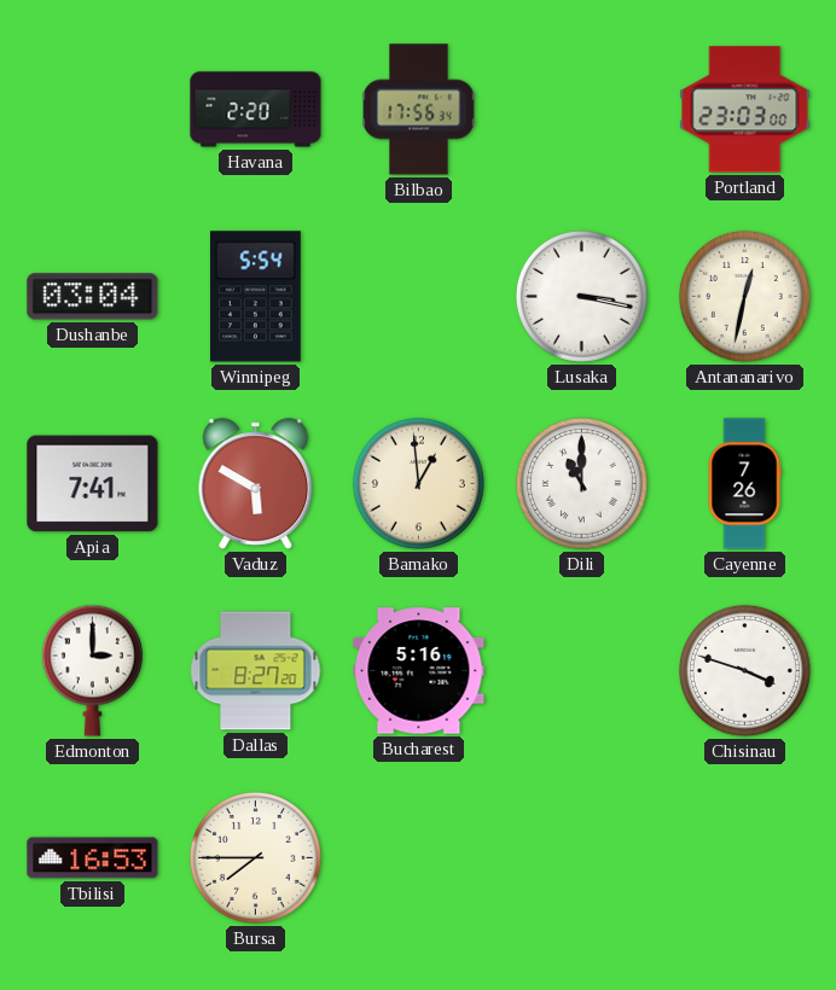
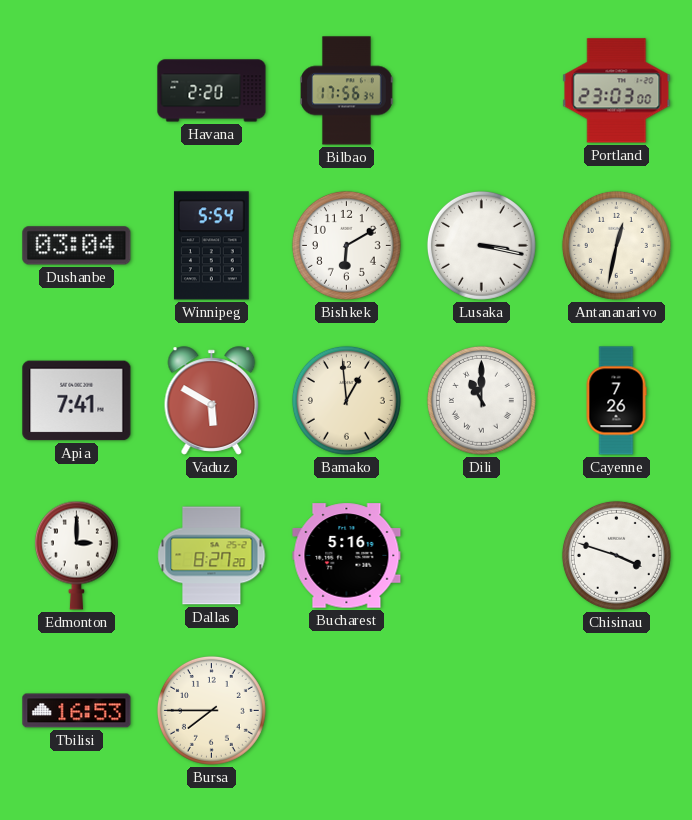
Bishkek: none -> 6:10
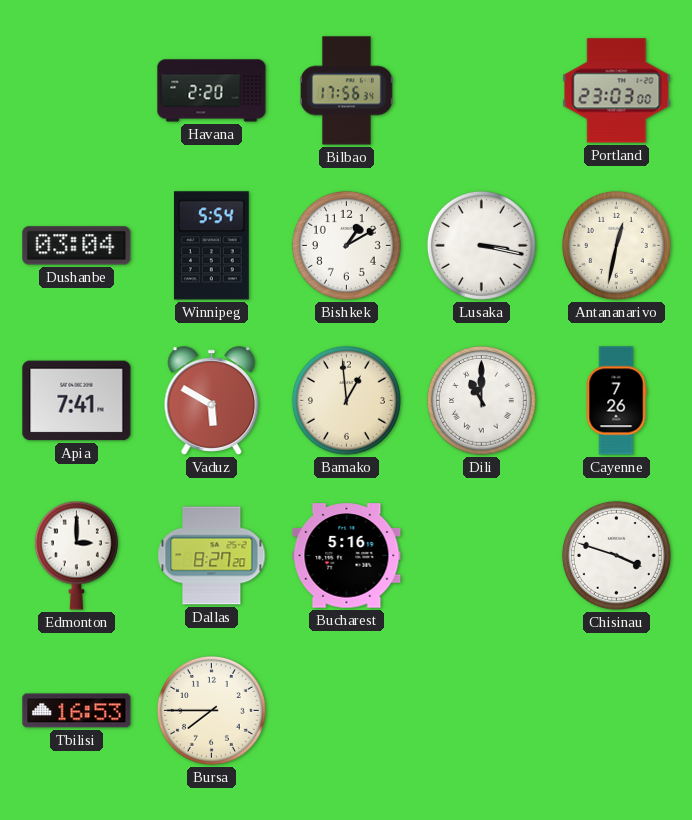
Bishkek: 6:10 -> 1:10
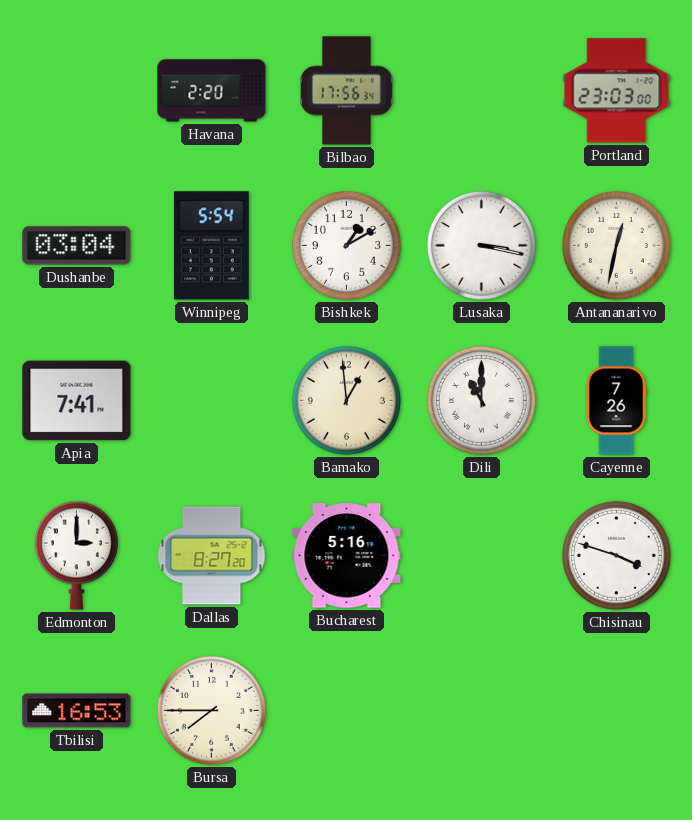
Vaduz: 5:50 -> none
